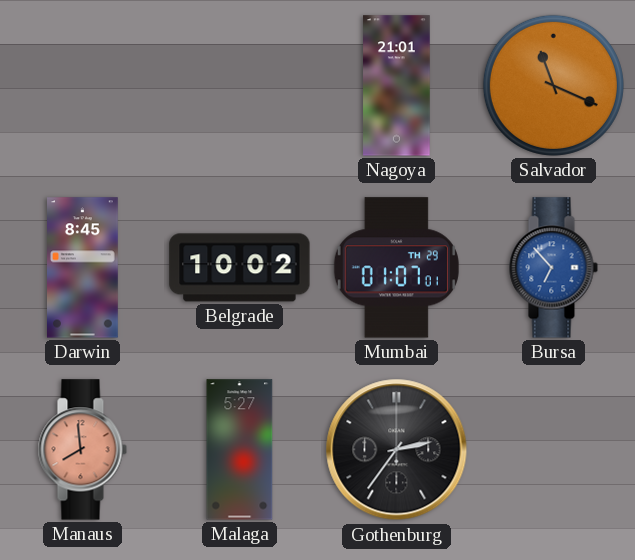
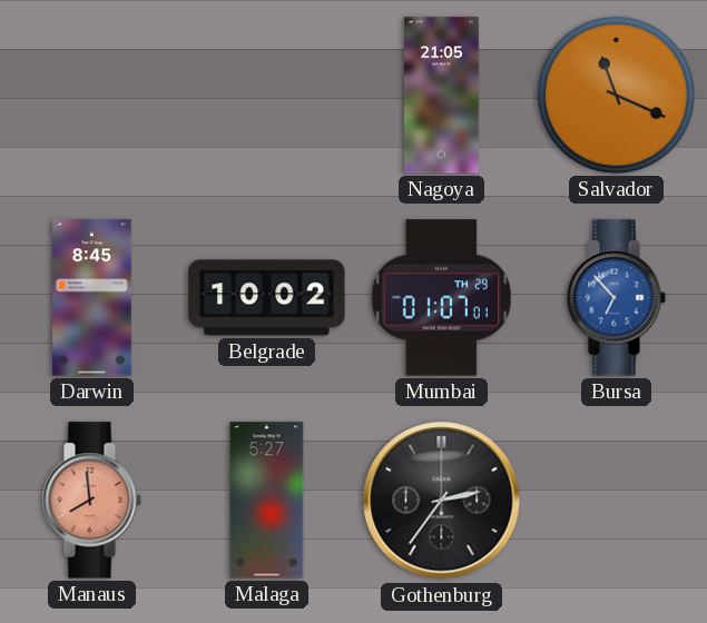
Nagoya: 21:01 -> 21:05
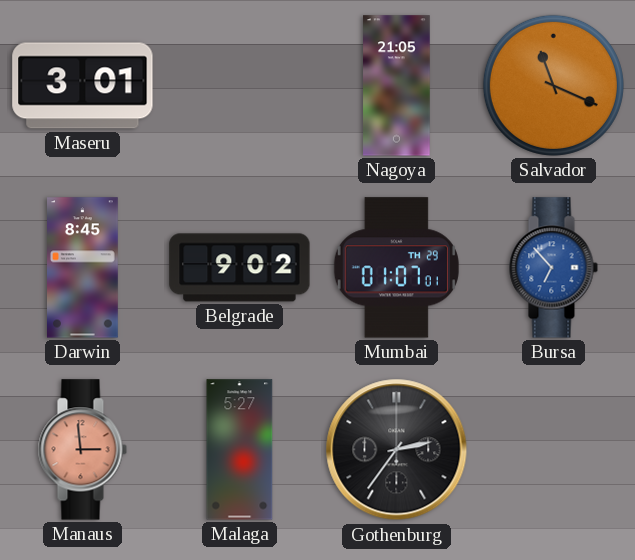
Maseru: none -> 3:01
Belgrade: 10:02 -> 9:02
Manaus: 7:59 -> 2:59
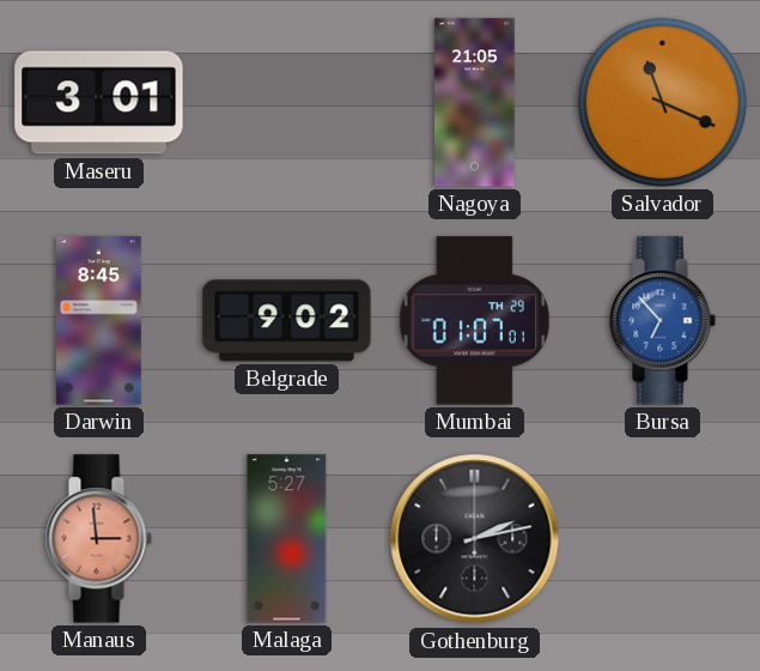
Gothenburg: 2:36 -> 2:13
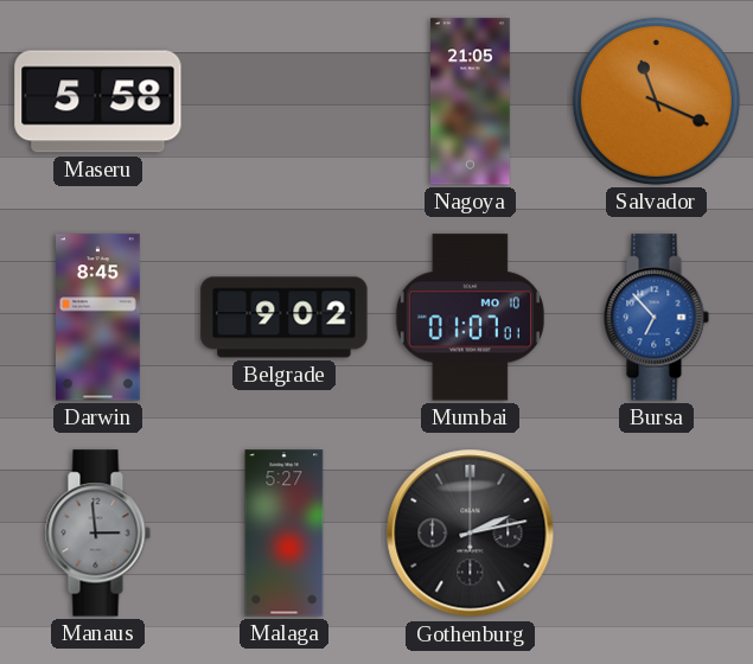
Maseru: 3:01 -> 5:58
Mumbai date: TH 29 -> MO 10
Manaus dial: salmon -> grey
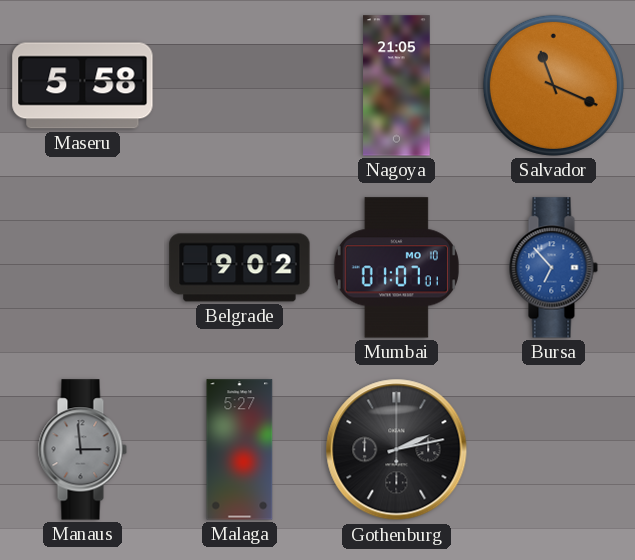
Darwin: 8:45 -> none
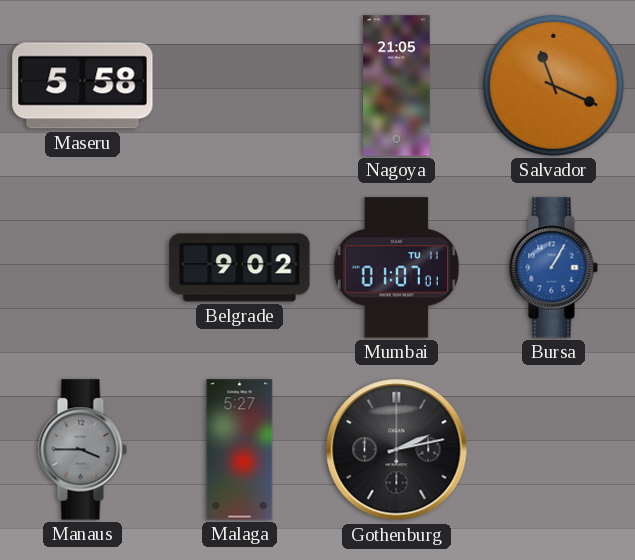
Mumbai date: MO 10 -> TU 11
Bursa: 6:53 -> 1:05
Manaus: 2:59 -> 3:45
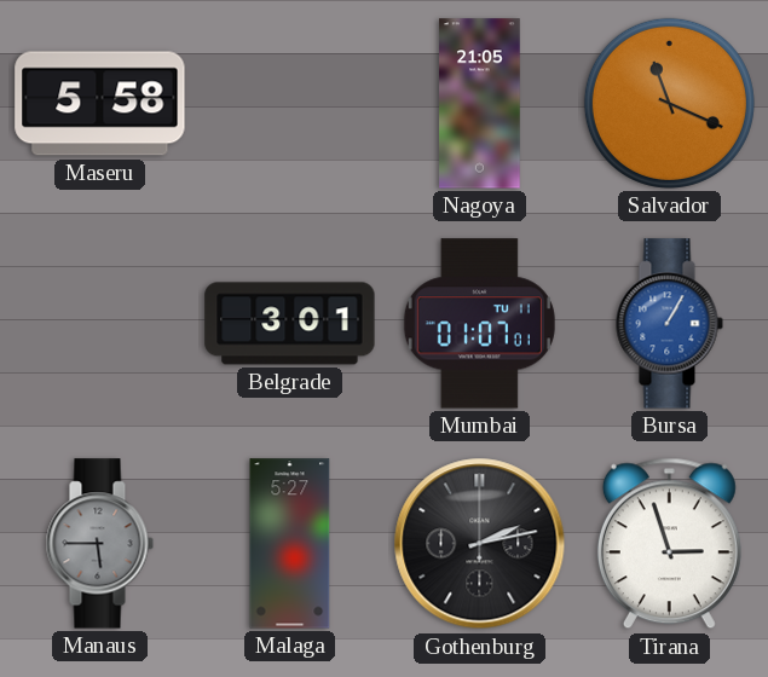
Belgrade: 9:02 -> 3:01
Manaus: 3:45 -> 5:45
Tirana: none -> 2:57
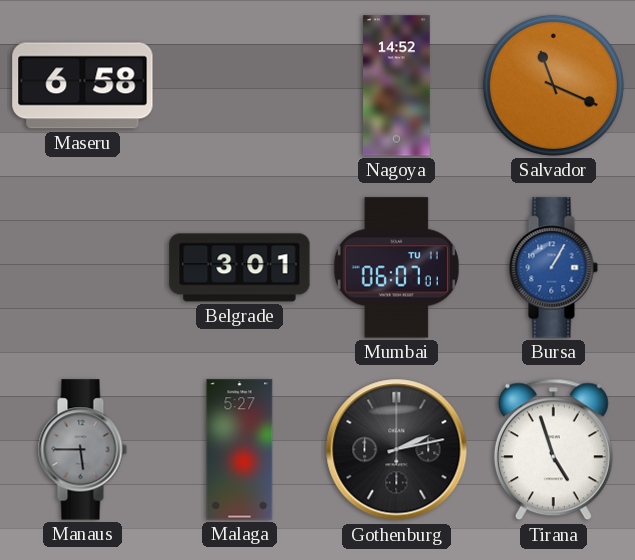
Maseru: 5:58 -> 6:58
Nagoya: 21:05 -> 14:52
Mumbai: 01:07 -> 06:07
Tirana: 2:57 -> 4:57
